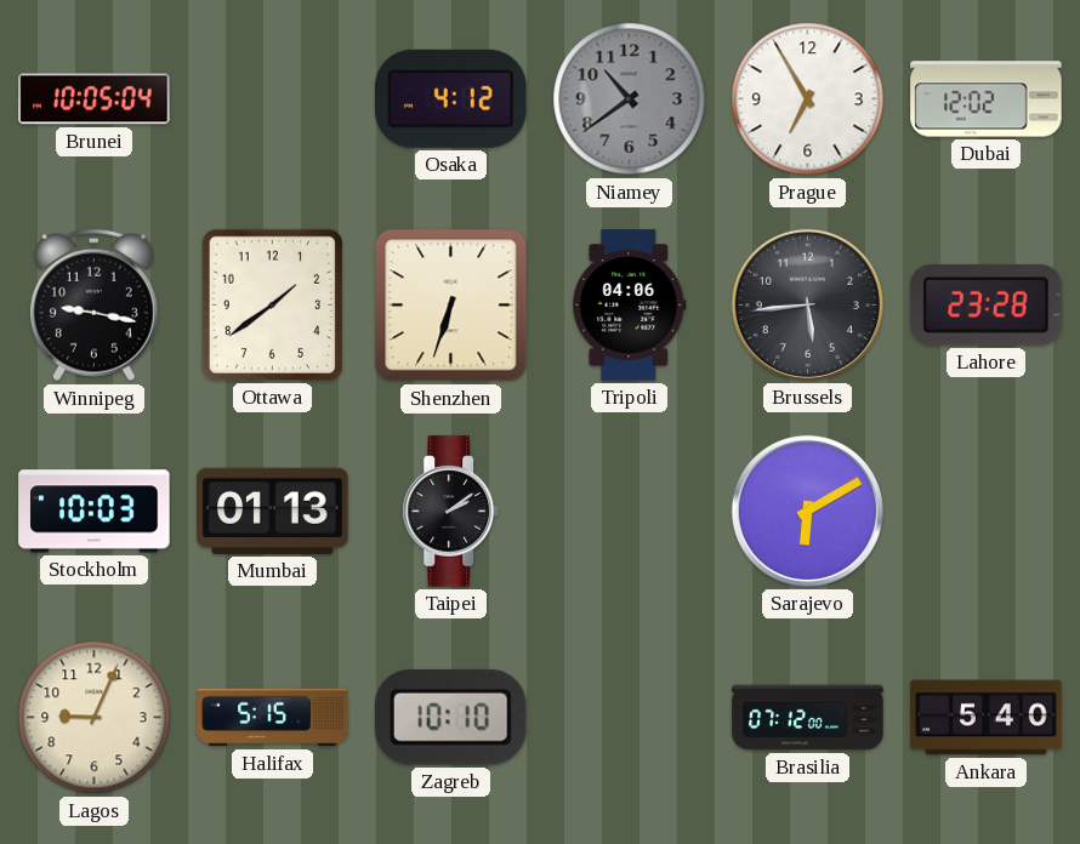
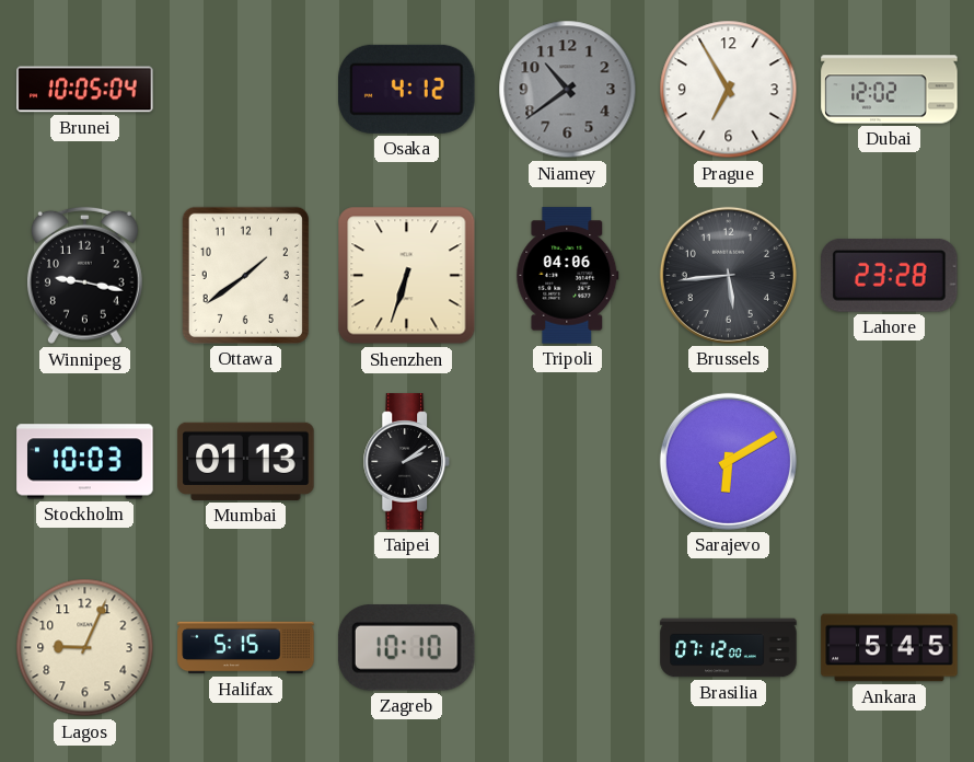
Ankara: 5:40 -> 5:45
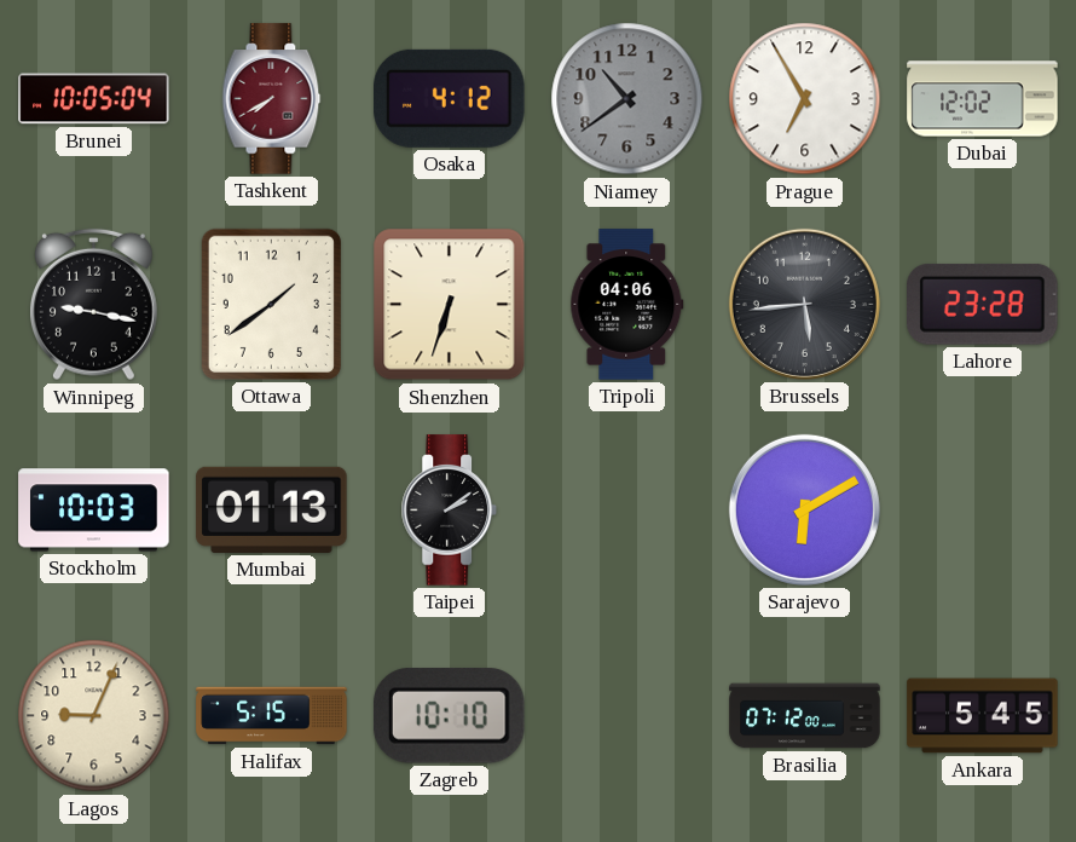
Tashkent: none -> 7:40
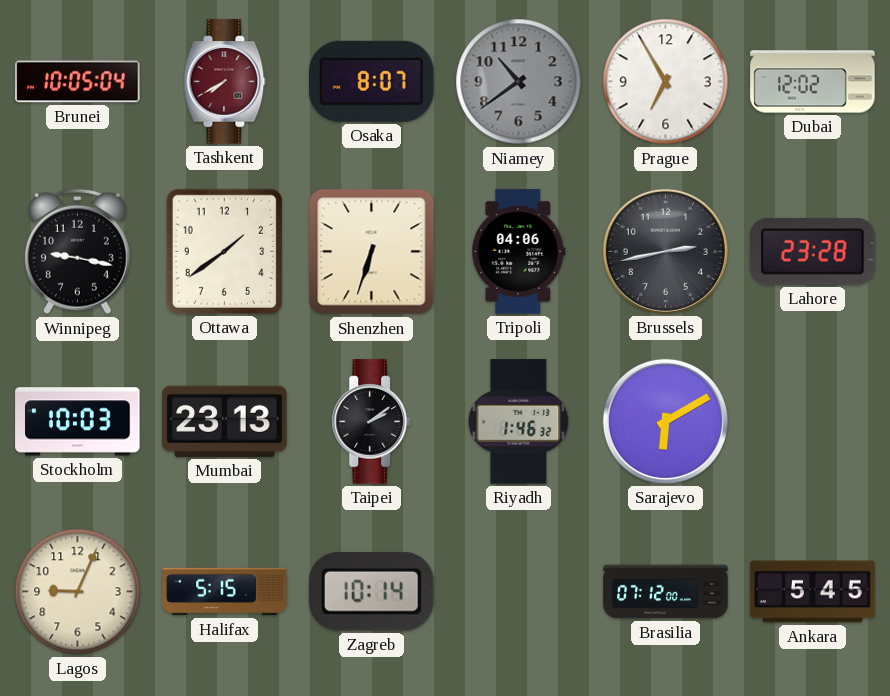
Osaka: 4:12 -> 8:07
Brussels: 5:44 -> 2:43
Mumbai: 01:13 -> 23:13
Riyadh: none -> 1:46
Zagreb: 10:10 -> 10:14
